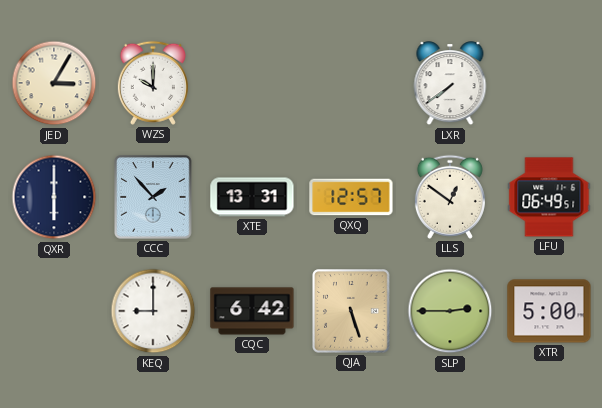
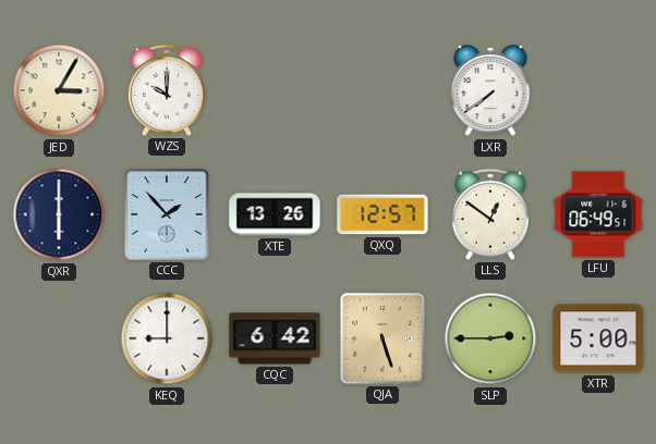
XTE: 13:31 -> 13:26
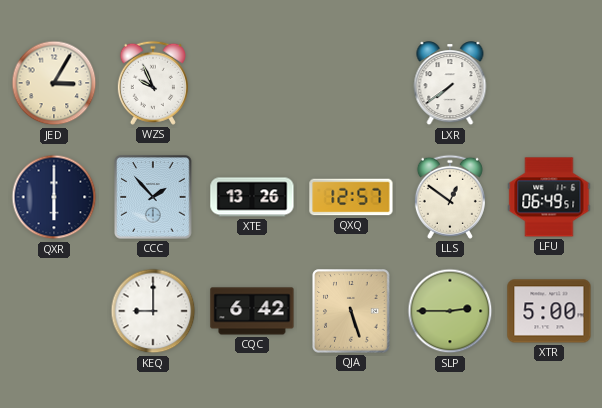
WZS: 10:00 -> 9:56
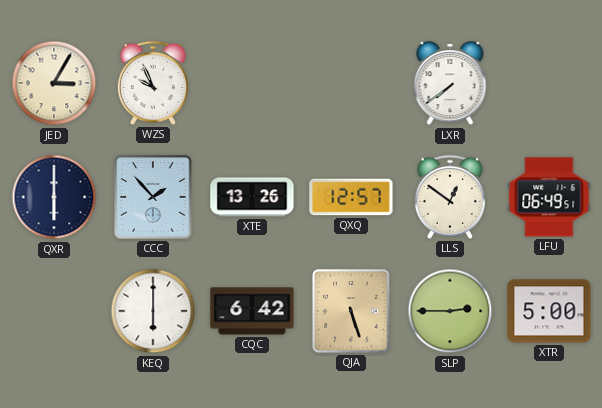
KEQ: 9:00 -> 6:00
